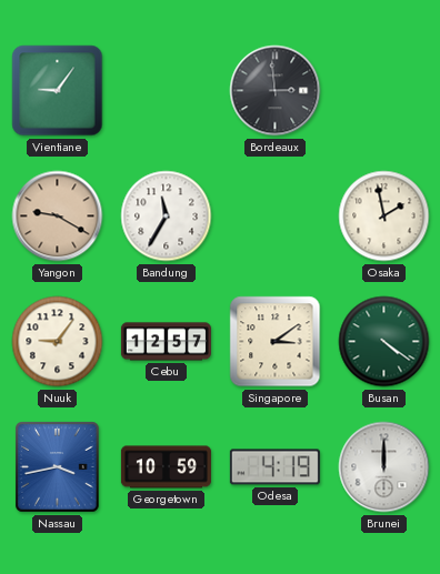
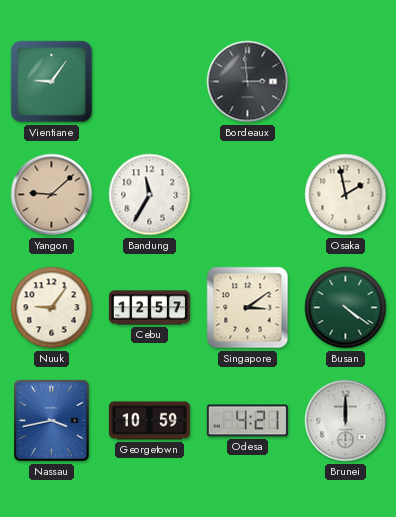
Yangon: 9:20 -> 9:08
Odesa: 4:19 -> 4:21
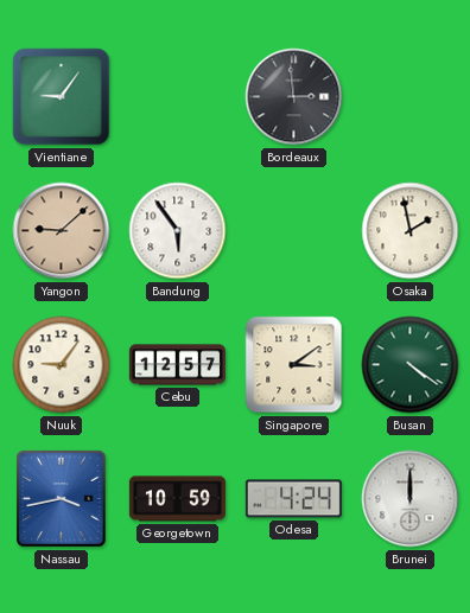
Bandung: 11:35 -> 5:54
Odesa: 4:21 -> 4:24
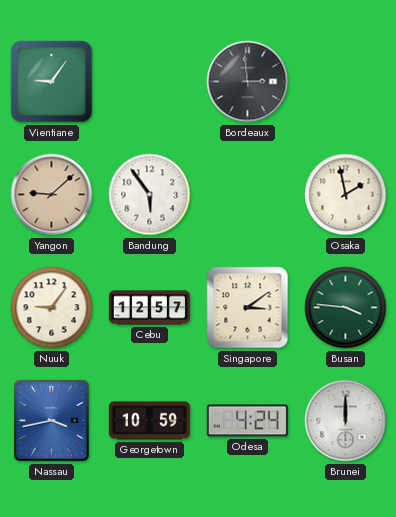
Busan: 4:21 -> 3:46
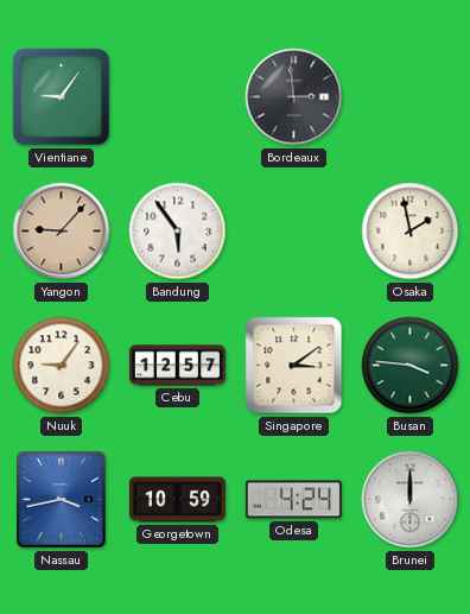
Yangon: 9:08 -> 9:07
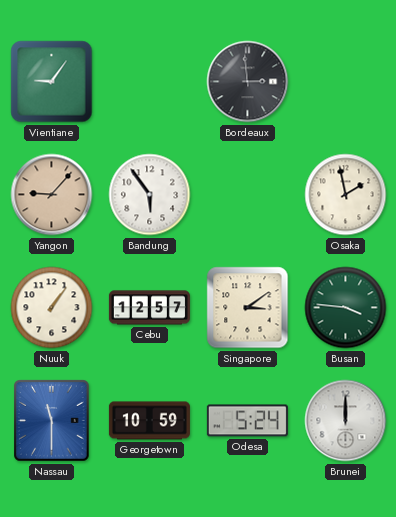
Nuuk: 9:06 -> 1:06
Nassau: 3:43 -> 11:30
Odesa: 4:24 -> 5:24
